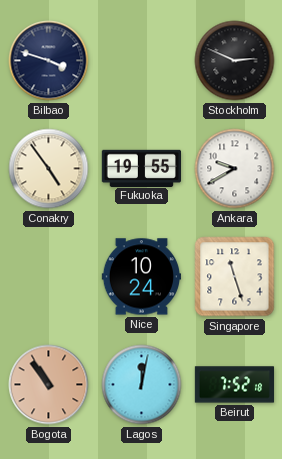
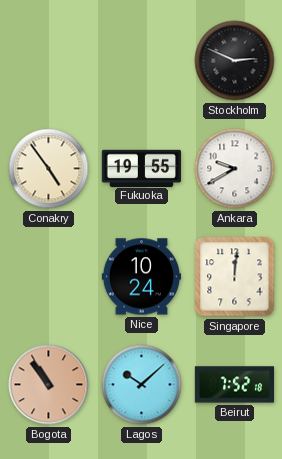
Bilbao: 3:48 -> none
Singapore: 11:27 -> 12:01
Lagos: 12:02 -> 10:08
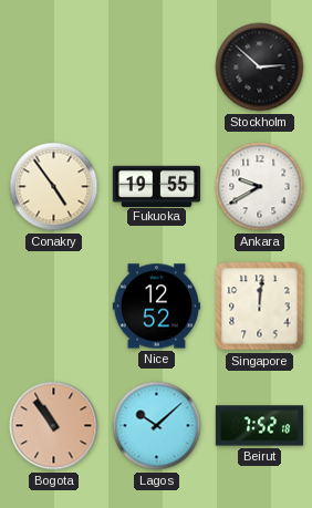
Stockholm: 2:49 -> 2:52
Nice: 10:24 -> 12:52
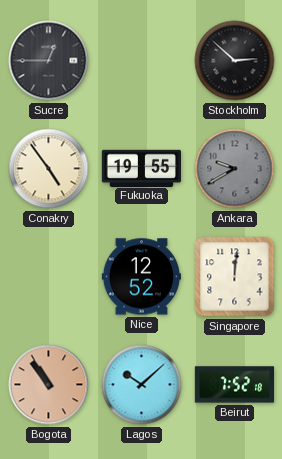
Sucre: none -> 12:45
Ankara dial: white -> grey
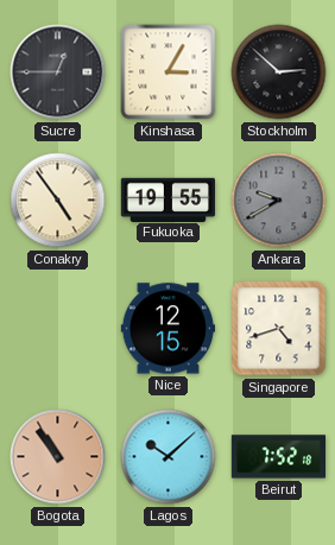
Kinshasa: none -> 3:05
Nice: 12:52 -> 12:15
Singapore: 12:01 -> 4:42
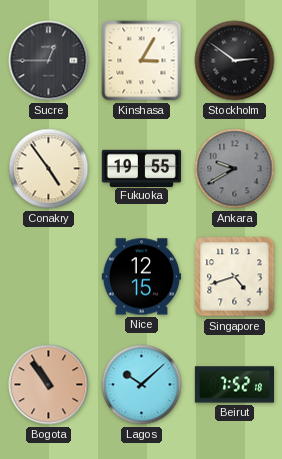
Stockholm: 2:52 -> 2:51
